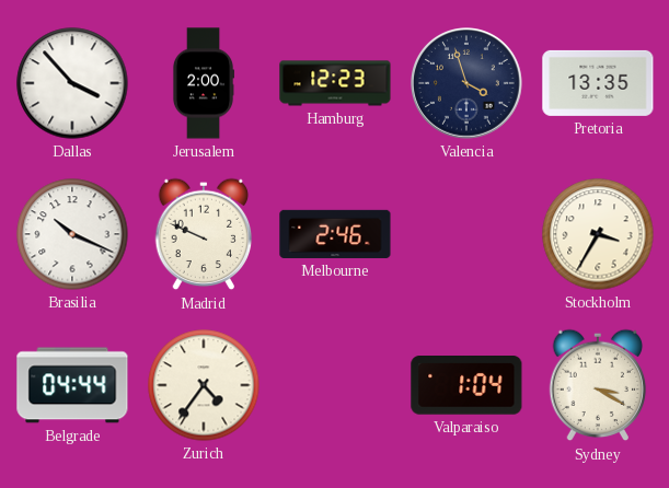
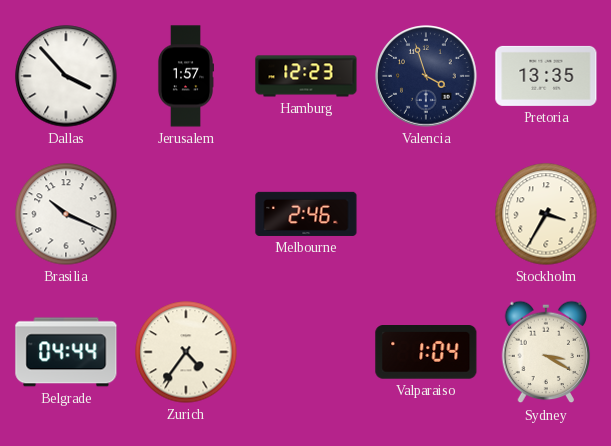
Jerusalem: 2:00 -> 1:57
Madrid: 9:49 -> none
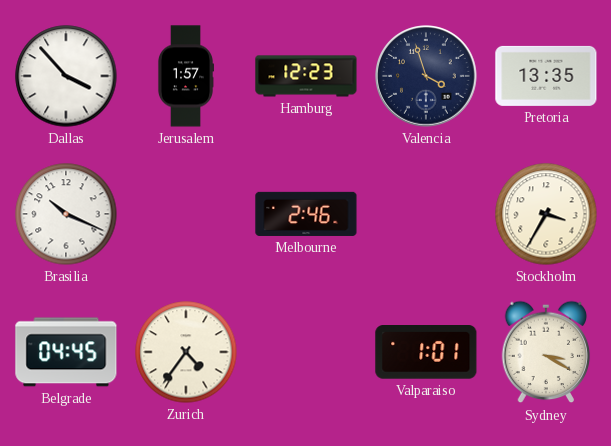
Belgrade: 04:44 -> 04:45
Valparaiso: 1:04 -> 1:01
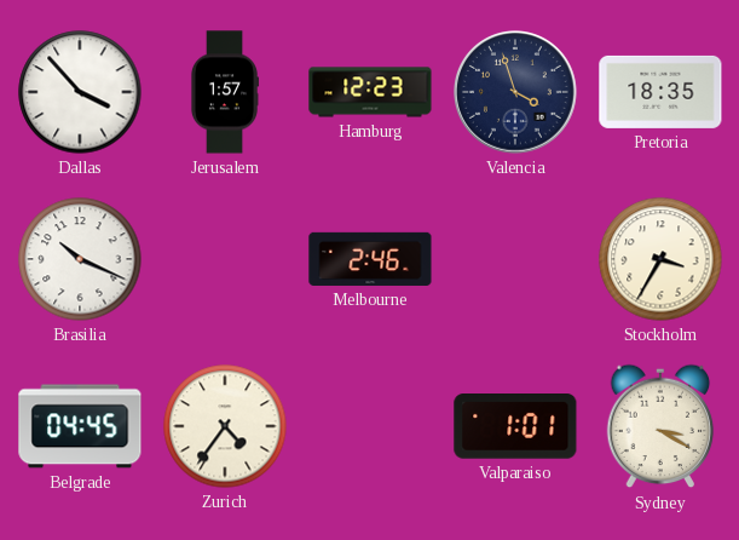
Pretoria: 13:35 -> 18:35
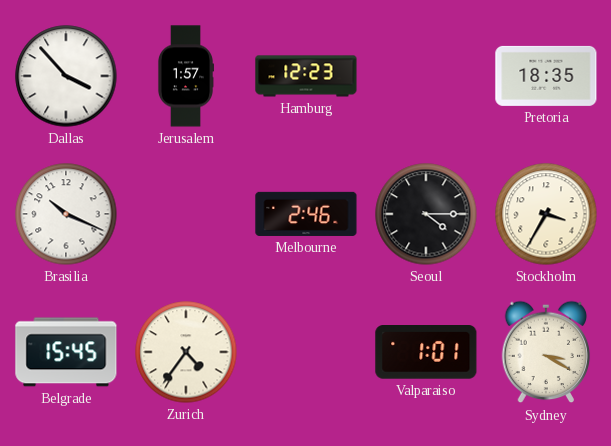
Valencia: 3:57 -> none
Seoul: none -> 4:15
Belgrade: 04:45 -> 15:45
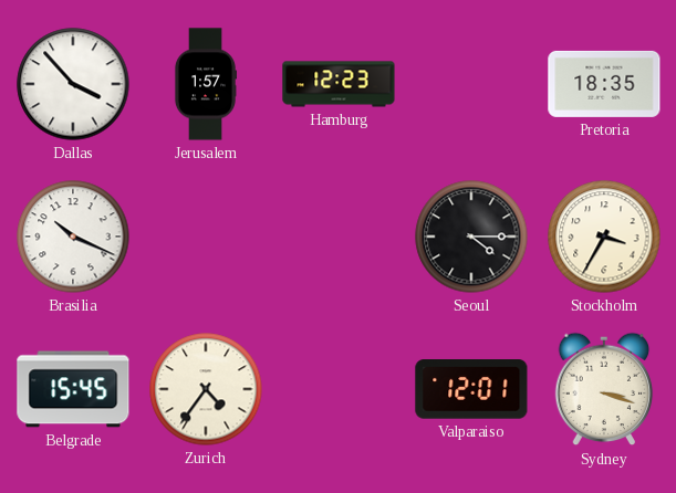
Melbourne: 2:46 -> none
Valparaiso: 1:01 -> 12:01
Sydney: 3:20 -> 3:18
